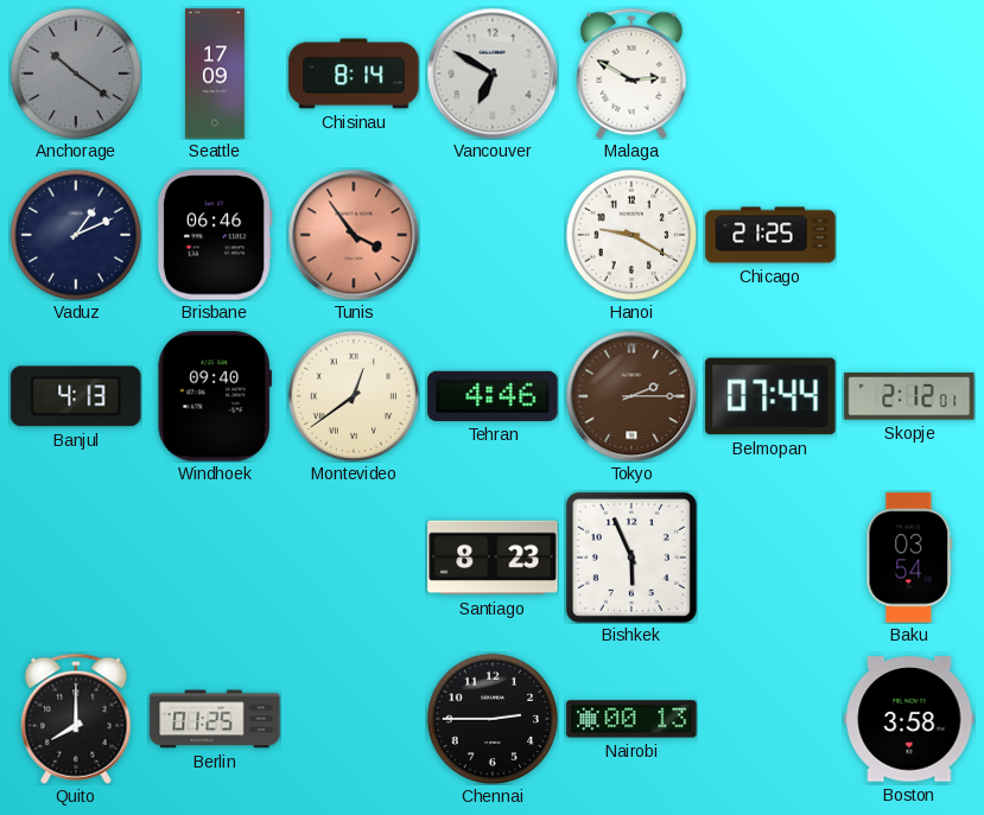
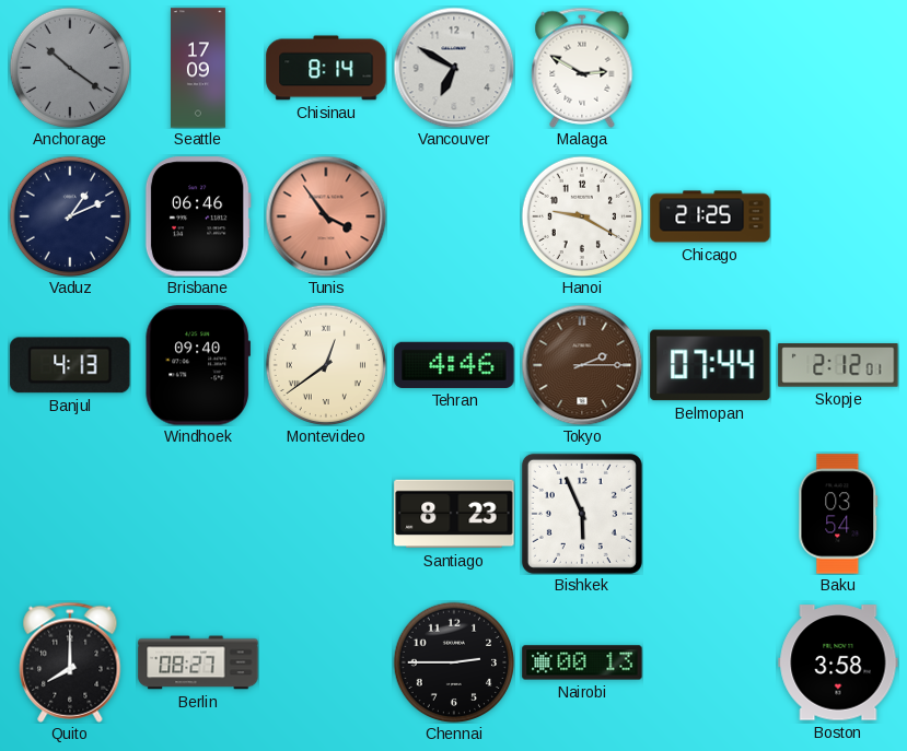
Berlin: 01:25 -> 08:27
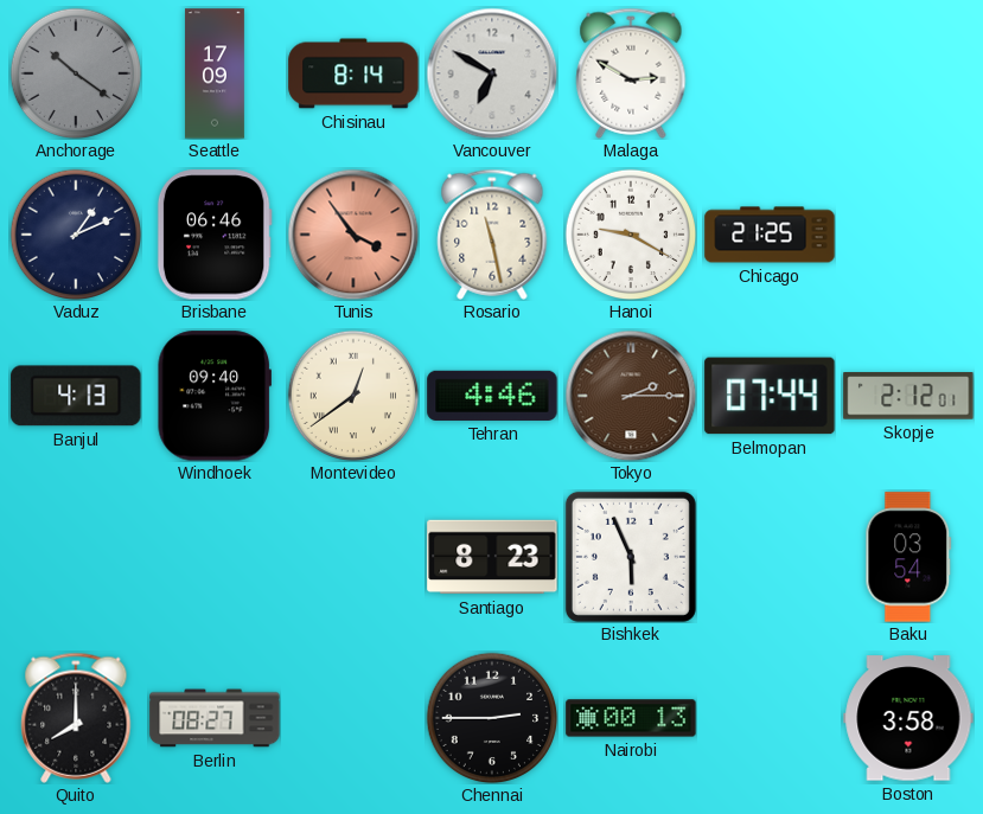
Rosario: none -> 11:28
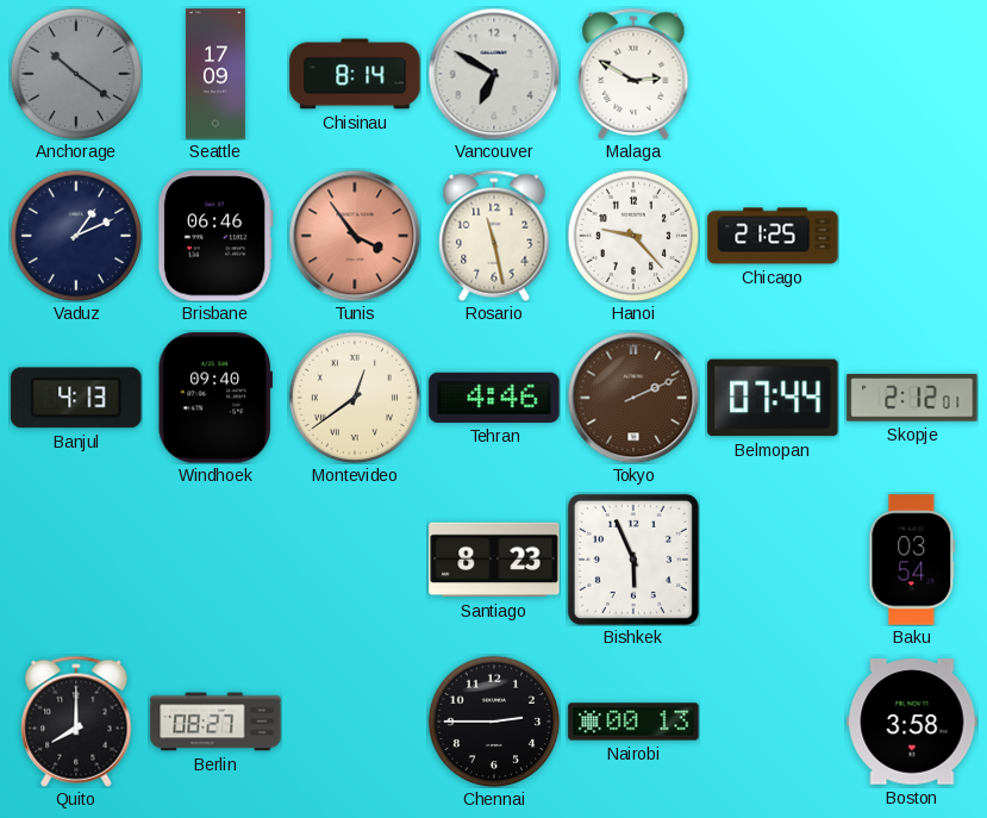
Hanoi: 9:20 -> 9:23
Tokyo: 2:15 -> 2:11
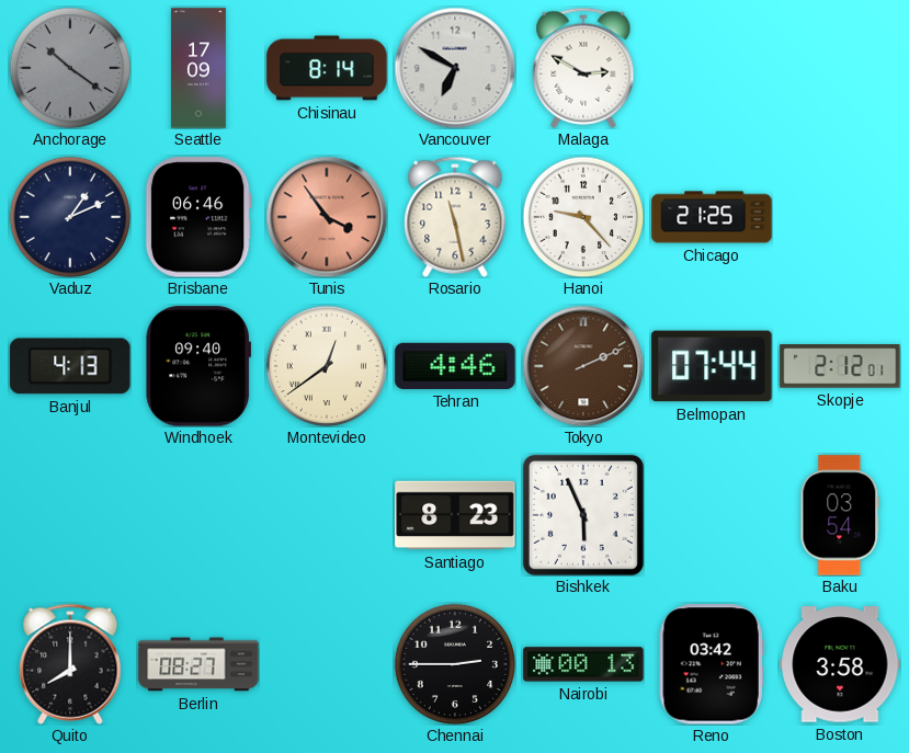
Reno: none -> 03:42
